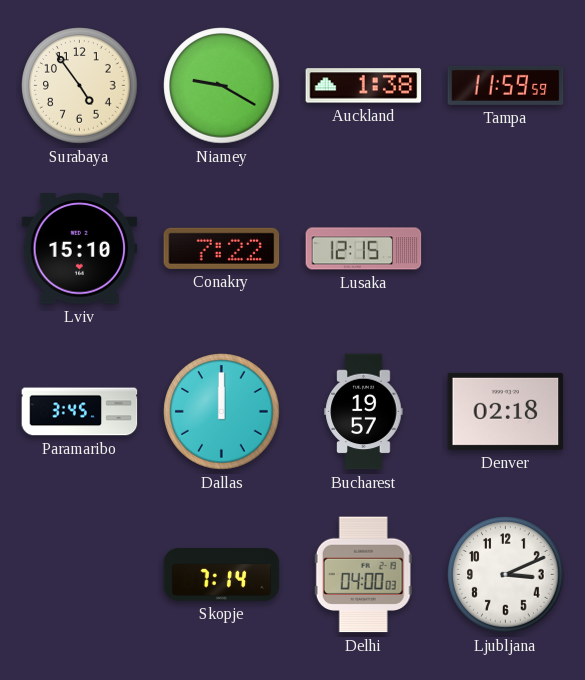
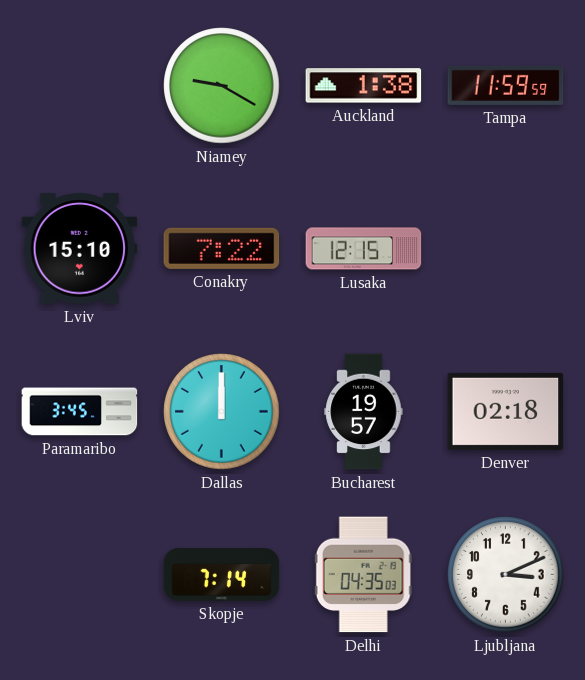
Surabaya: 4:54 -> none
Delhi: 04:00 -> 04:35
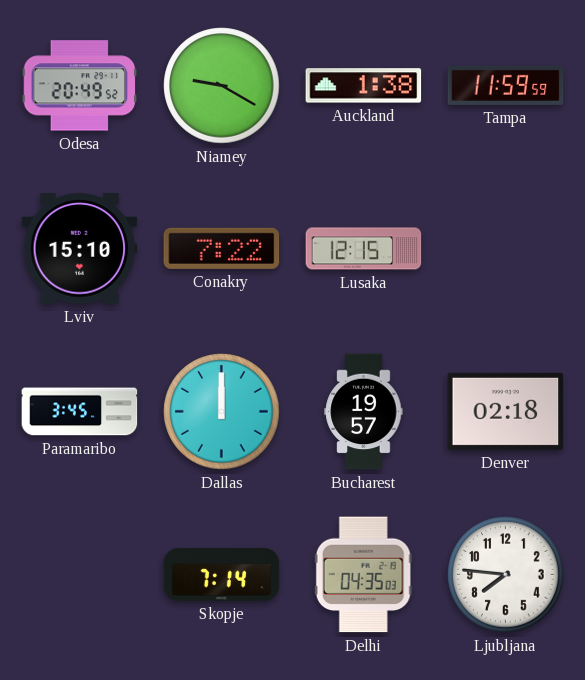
Odesa: none -> 20:49
Ljubljana: 3:11 -> 7:46
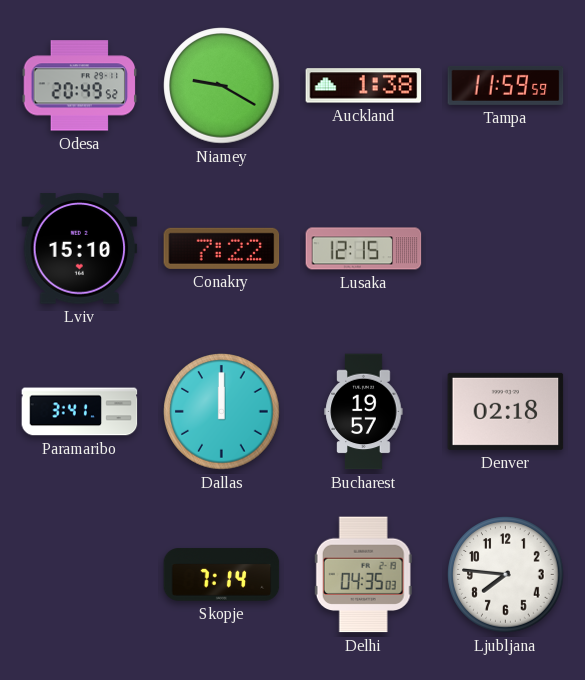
Paramaribo: 3:45 -> 3:41
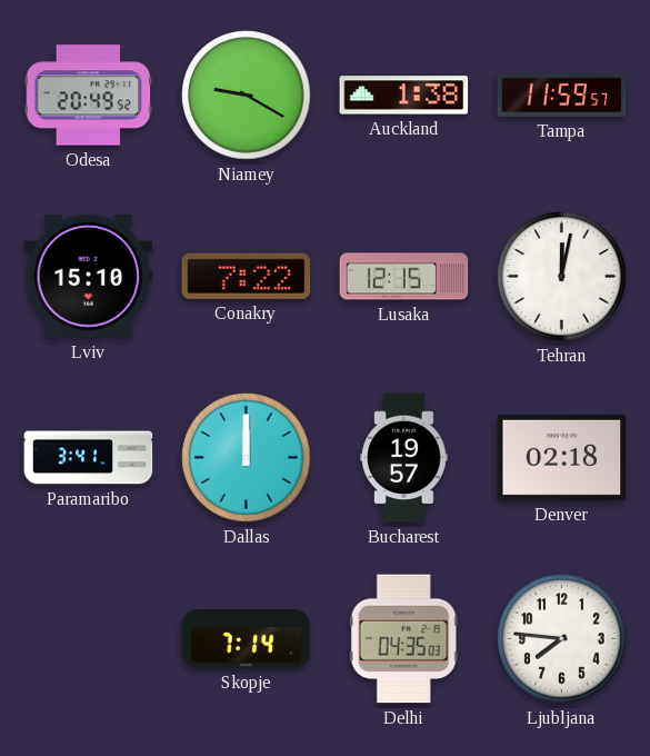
Tampa: 11:59:59 -> 11:59:57
Tehran: none -> 12:02
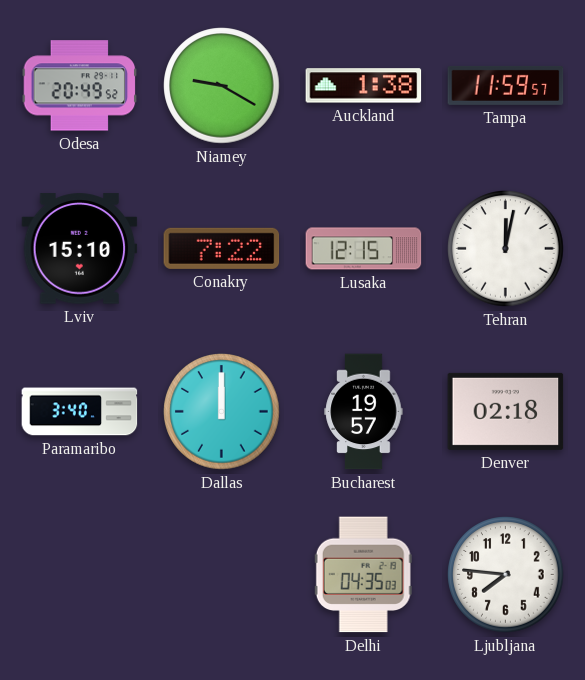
Paramaribo: 3:41 -> 3:40
Skopje: 7:14 -> none
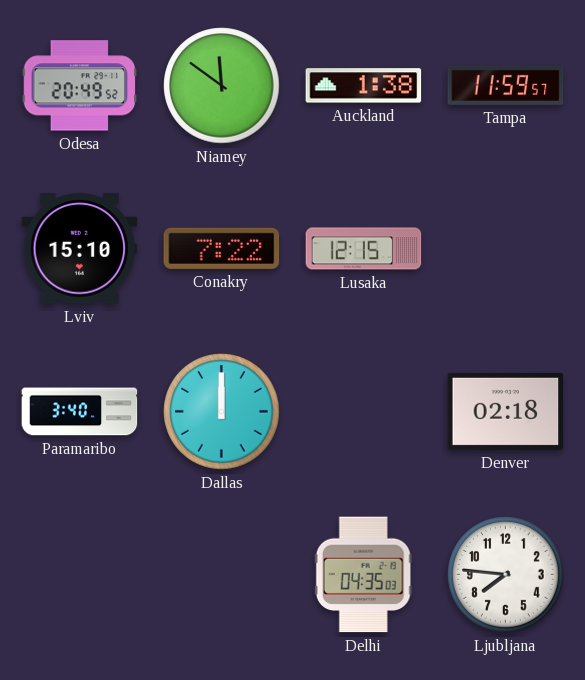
Niamey: 9:20 -> 11:51
Tehran: 12:02 -> none
Bucharest: 19:57 -> none
